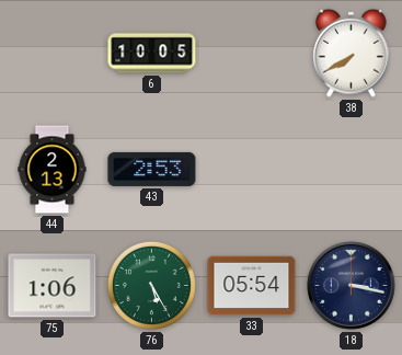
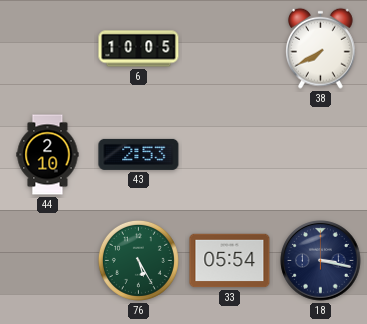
44: 2:13 -> 2:10
75: 1:06 -> none
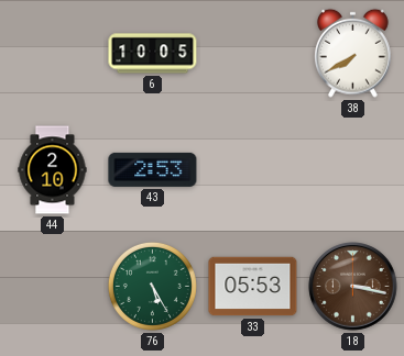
33: 05:54 -> 05:53
18 dial: navy -> brown
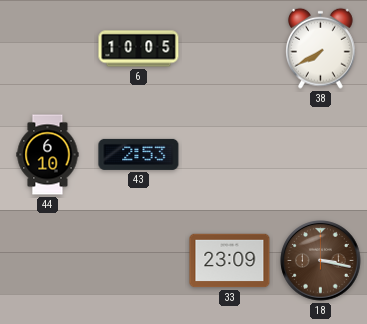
44: 2:10 -> 6:10
76: 5:25 -> none
33: 05:53 -> 23:09
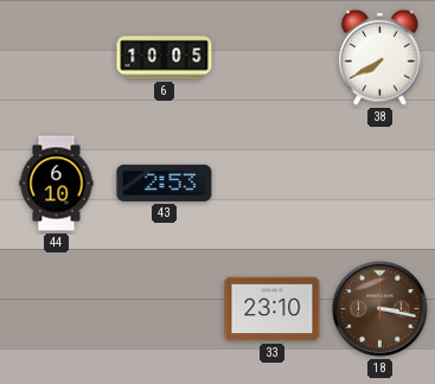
33: 23:09 -> 23:10
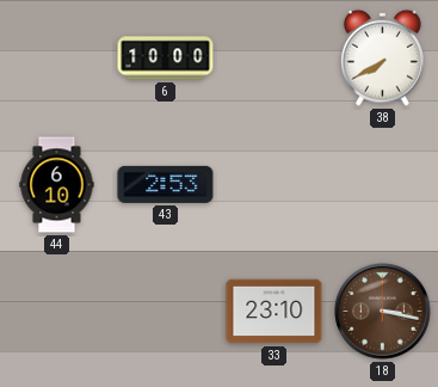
6: 10:05 -> 10:00
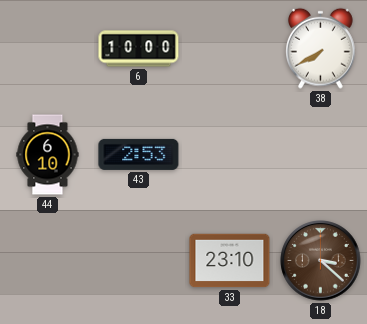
18: 3:17 -> 3:22
